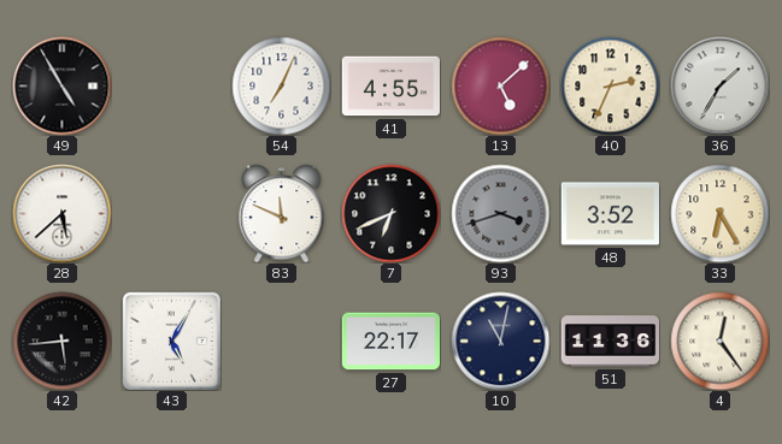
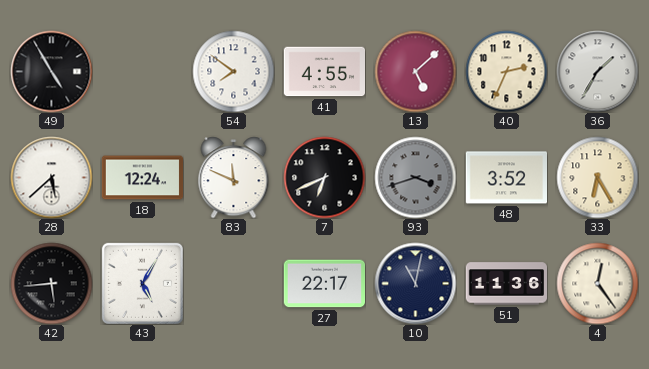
54: 7:04 -> 7:51
18: none -> 12:24
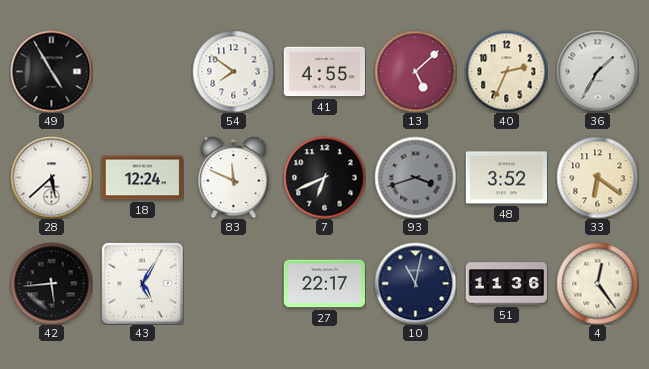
33: 6:25 -> 6:21
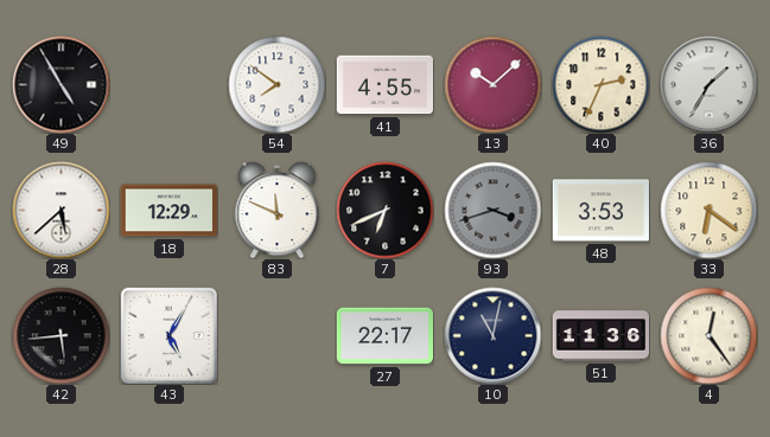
13: 5:08 -> 10:08
18: 12:24 -> 12:29
48: 3:52 -> 3:53
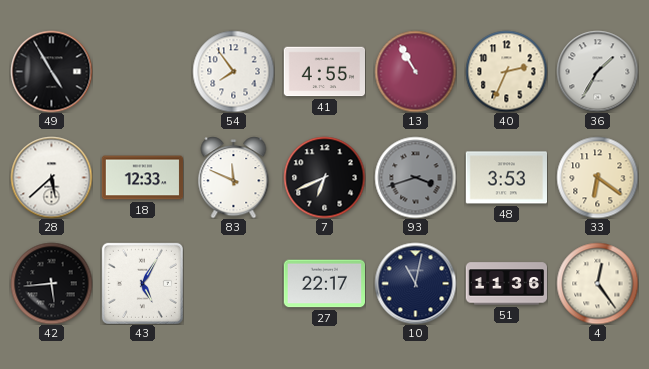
54: 7:51 -> 7:54
13: 10:08 -> 10:55
18: 12:29 -> 12:33
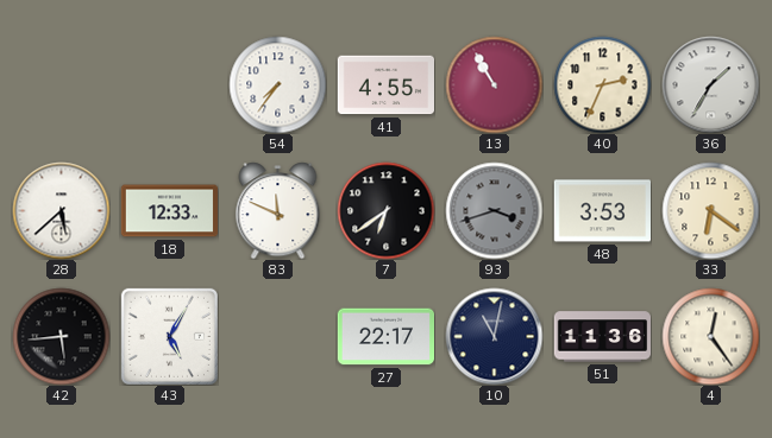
49: 4:55 -> none
54: 7:54 -> 7:36
7: 6:41 -> 6:39
